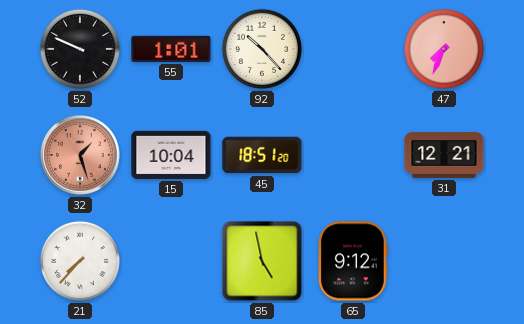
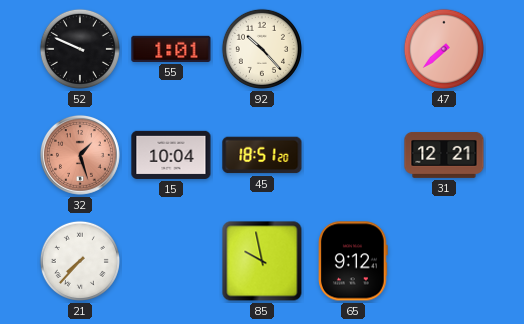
47: 7:34 -> 7:38
85: 4:58 -> 9:58
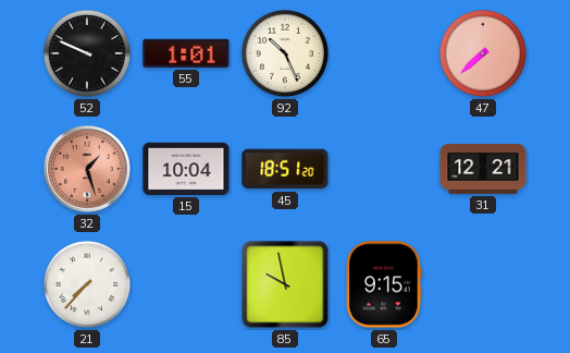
92: 10:23 -> 10:26
65: 9:12 -> 9:15
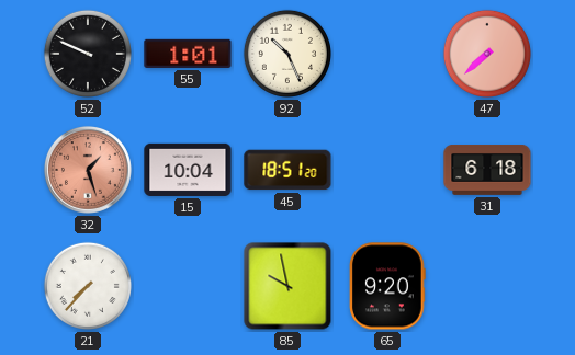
31: 12:21 -> 6:18
65: 9:15 -> 9:20
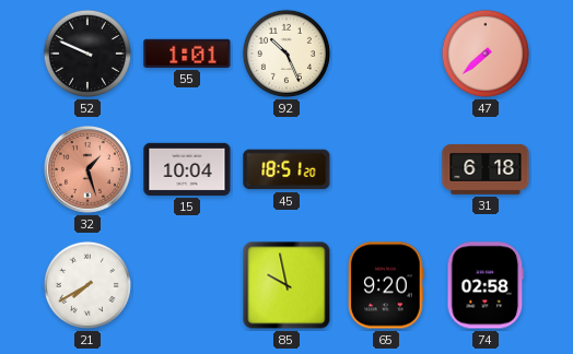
21: 7:37 -> 7:40
74: none -> 02:58
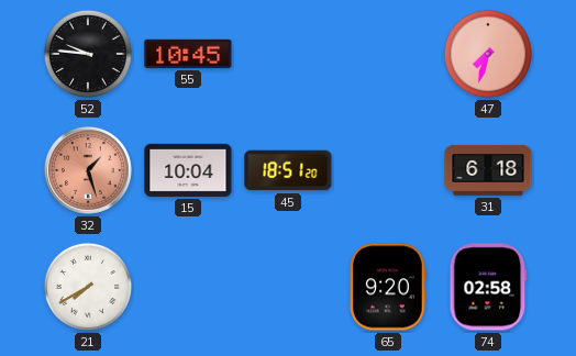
52: 9:49 -> 9:46
55: 1:01 -> 10:45
92: 10:26 -> none
47: 7:38 -> 7:33
85: 9:58 -> none
